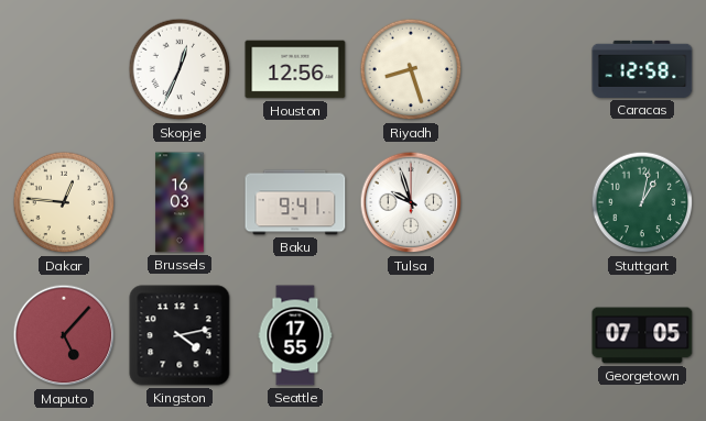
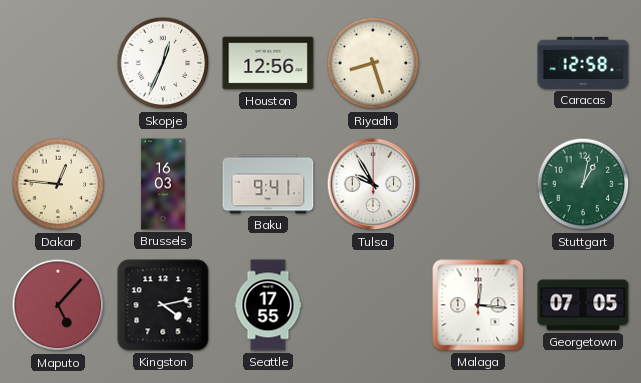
Tulsa: 9:57 -> 9:55
Malaga: none -> 12:16
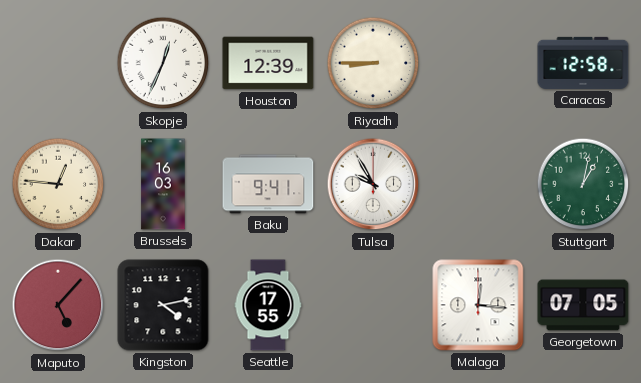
Houston: 12:56 -> 12:39
Riyadh: 8:27 -> 8:45
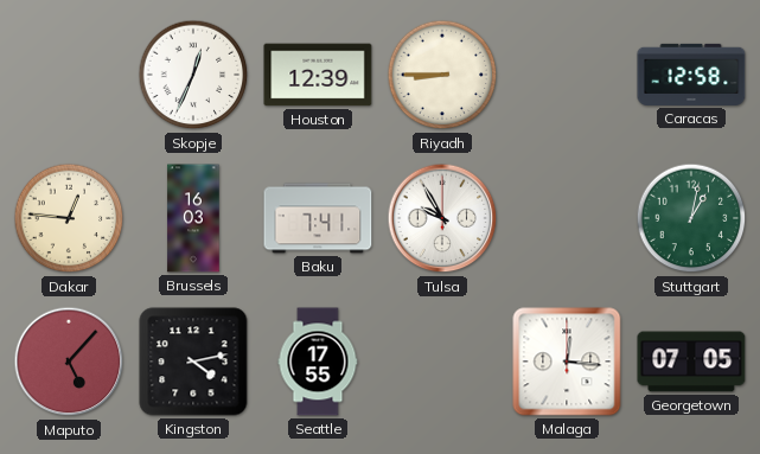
Baku: 9:41 -> 7:41
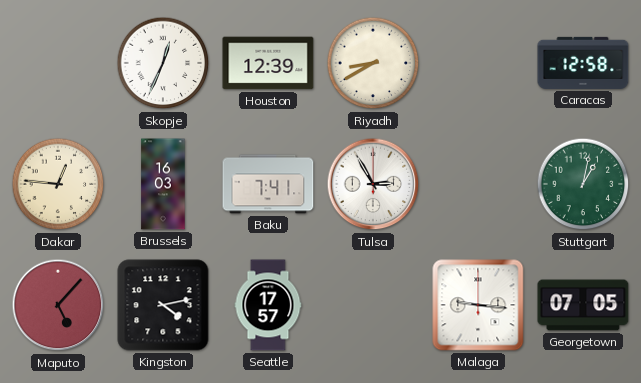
Riyadh: 8:45 -> 8:40
Tulsa: 9:55 -> 2:55
Seattle: 17:55 -> 17:57
Malaga: 12:16 -> 9:16
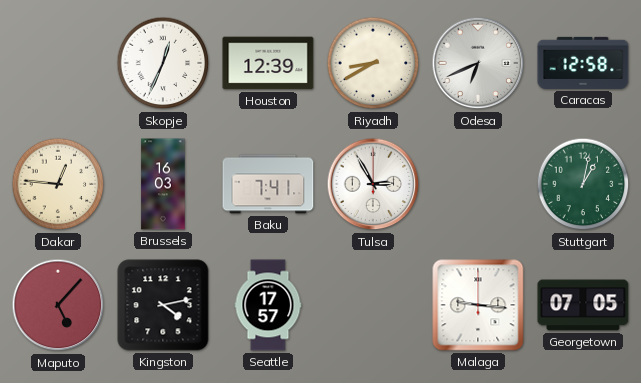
Odesa: none -> 6:41
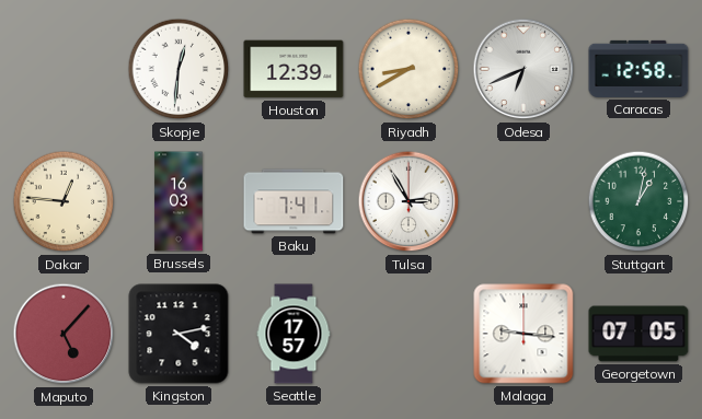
Skopje: 12:34 -> 12:31
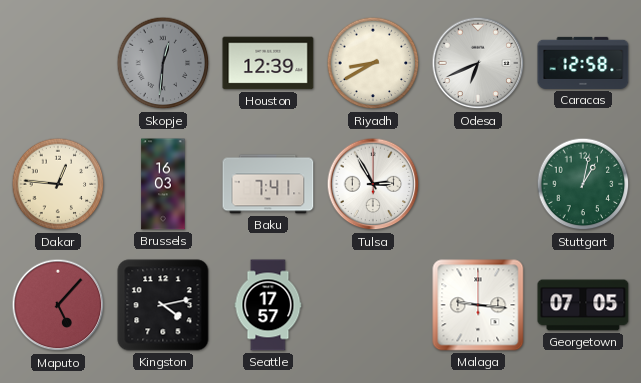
Skopje dial: white -> grey
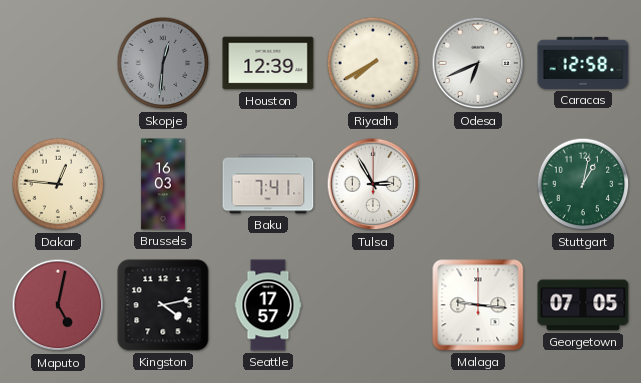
Riyadh: 8:40 -> 7:40
Maputo: 5:07 -> 5:02
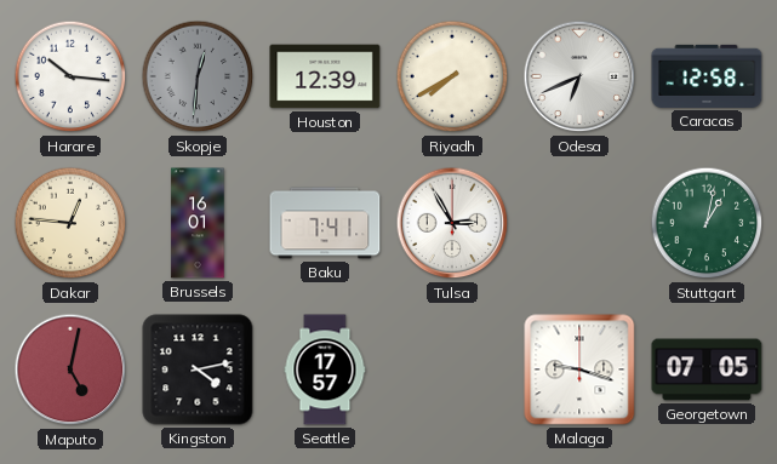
Harare: none -> 10:16
Brussels: 16:03 -> 16:01
Malaga: 9:16 -> 9:18
